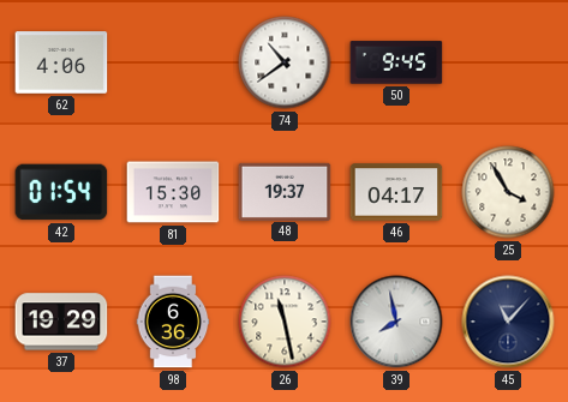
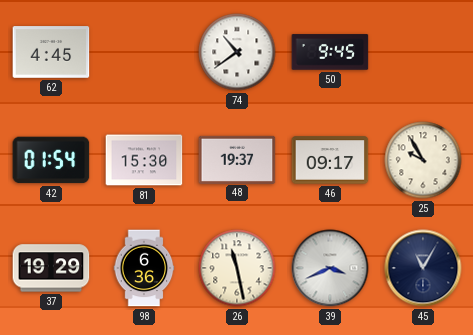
62: 4:06 -> 4:45
46: 04:17 -> 09:17
25: 3:55 -> 9:55
39: 7:58 -> 3:41
45: 11:07 -> 11:05
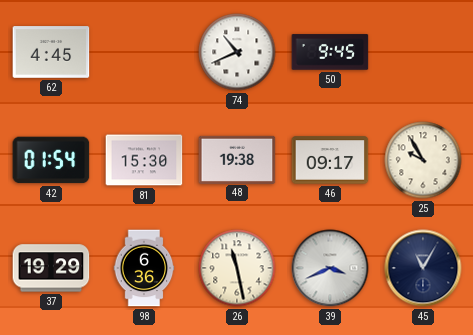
74: 10:39 -> 10:41
48: 19:37 -> 19:38
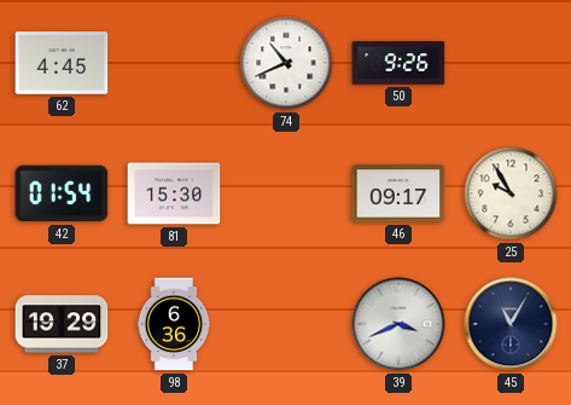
50: 9:45 -> 9:26
48: 19:38 -> none
26: 11:28 -> none
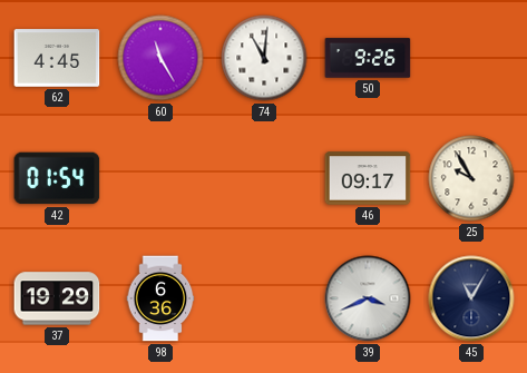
60: none -> 11:25
74: 10:41 -> 11:01
81: 15:30 -> none
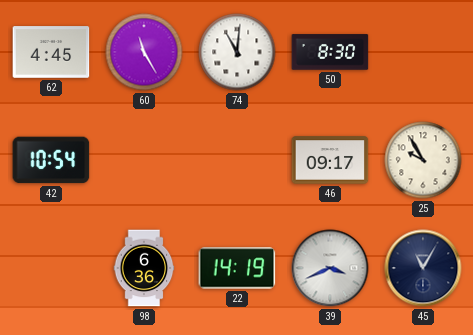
50: 9:26 -> 8:30
42: 01:54 -> 10:54
37: 19:29 -> none
22: none -> 14:19
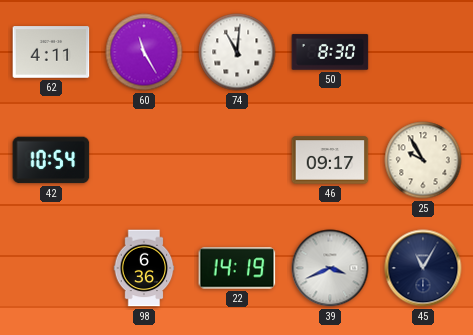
62: 4:45 -> 4:11
